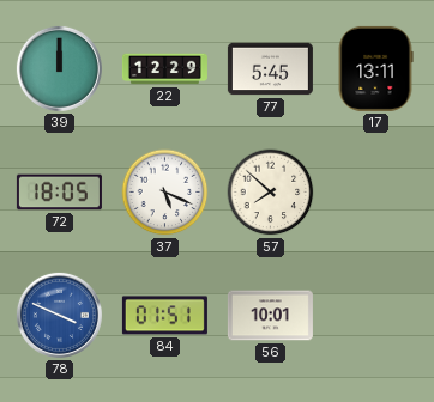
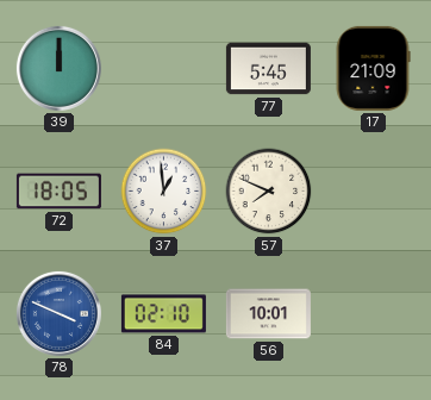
22: 12:29 -> none
17: 13:11 -> 21:09
37: 5:19 -> 12:59
57: 7:52 -> 7:49
84: 01:51 -> 02:10
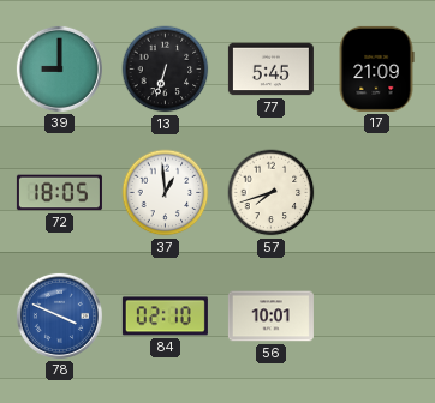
39: 12:00 -> 9:00
13: none -> 6:33
57: 7:49 -> 7:42
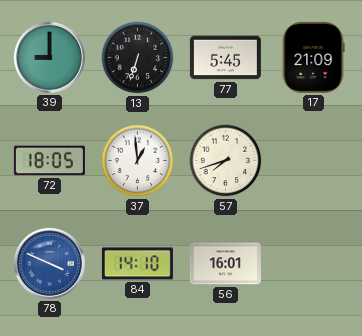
84: 02:10 -> 14:10
56: 10:01 -> 16:01
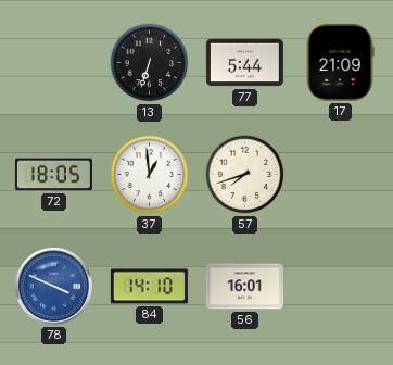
39: 9:00 -> none
77: 5:45 -> 5:44
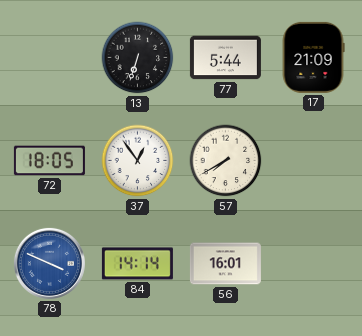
37: 12:59 -> 12:54
57: 7:42 -> 7:40
84: 14:10 -> 14:14
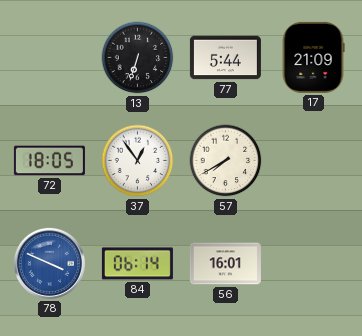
84: 14:14 -> 06:14
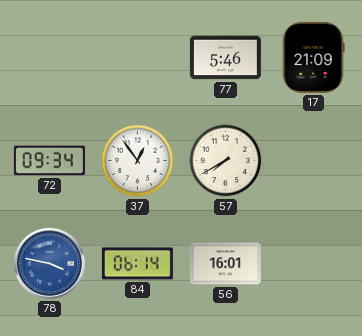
13: 6:33 -> none
77: 5:44 -> 5:46
72: 18:05 -> 09:34
78: 3:49 -> 3:47
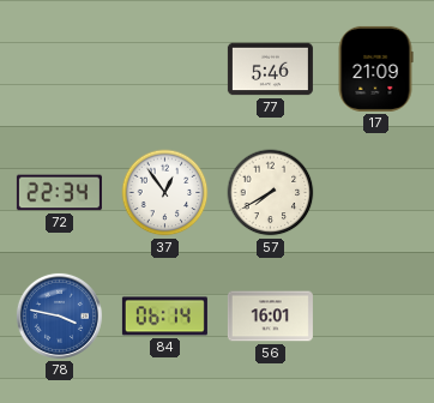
72: 09:34 -> 22:34
